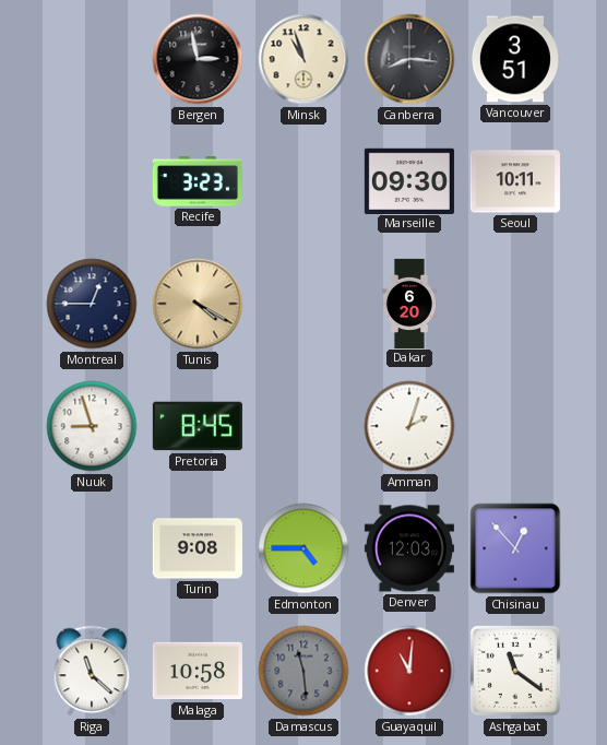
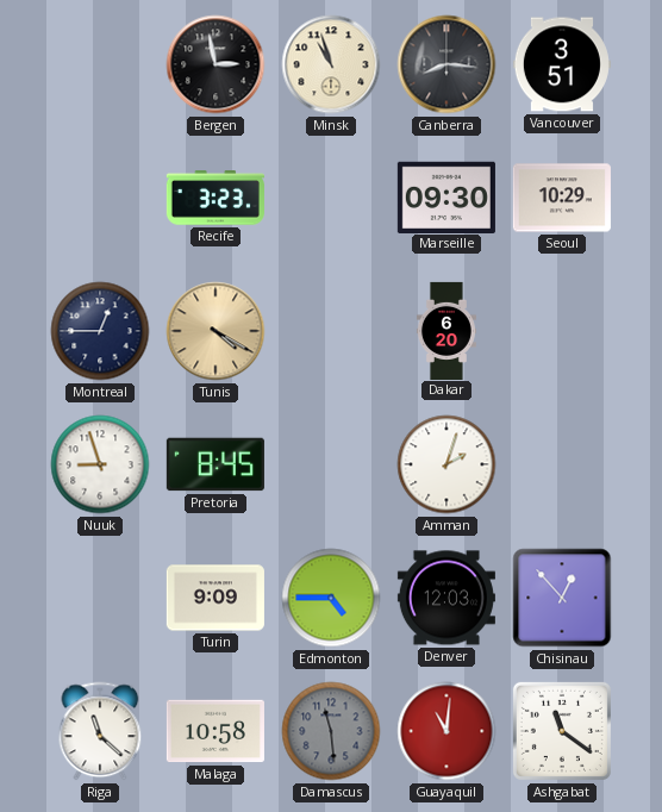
Seoul: 10:11 -> 10:29
Turin: 9:08 -> 9:09
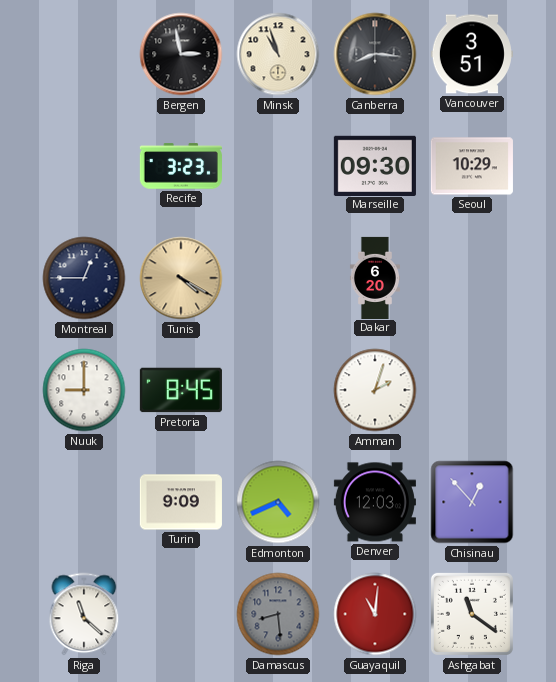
Nuuk: 8:57 -> 9:00
Edmonton: 4:45 -> 4:41
Malaga: 10:58 -> none
Damascus: 11:29 -> 8:29
